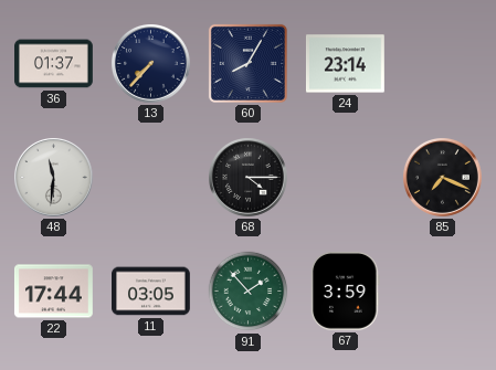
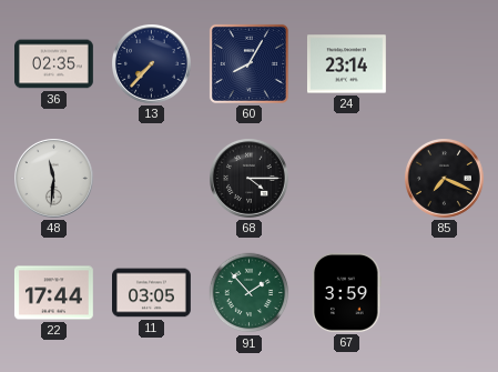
36: 01:37 -> 02:35
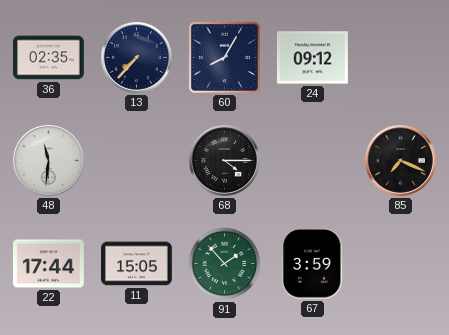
24: 23:14 -> 09:12
11: 03:05 -> 15:05
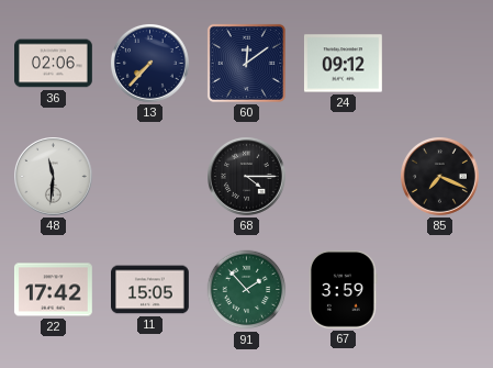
36: 02:35 -> 02:06
60: 8:05 -> 12:09
22: 17:44 -> 17:42
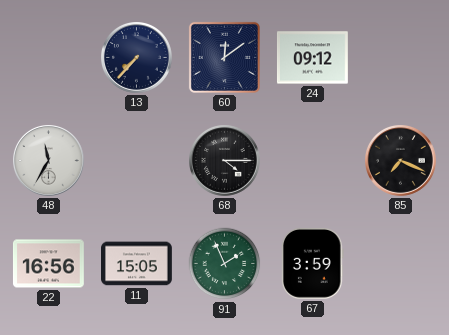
36: 02:06 -> none
48: 11:31 -> 11:35
22: 17:42 -> 16:56
91: 1:53 -> 1:56
